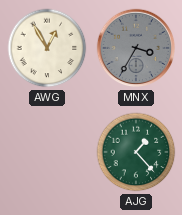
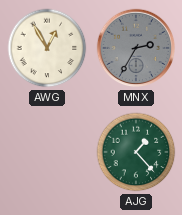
MNX: 3:35 -> 2:35
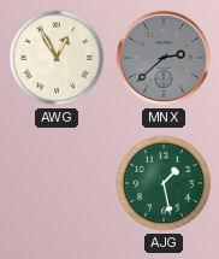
MNX: 2:35 -> 2:38
AJG: 1:23 -> 1:28
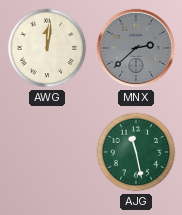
AWG: 12:55 -> 12:01
AJG: 1:28 -> 11:28
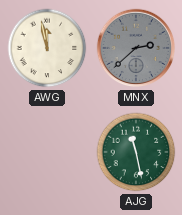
AWG: 12:01 -> 11:58
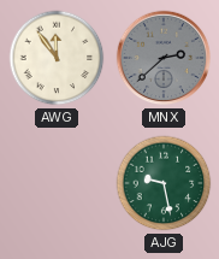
AWG: 11:58 -> 11:54
AJG: 11:28 -> 9:28
